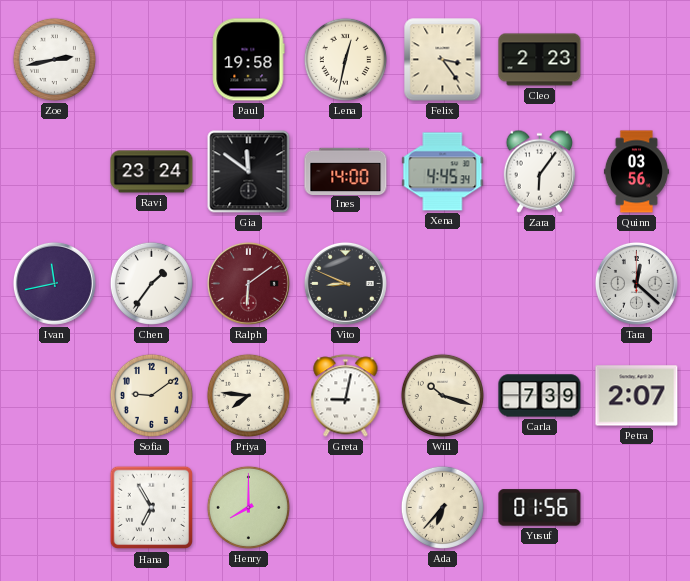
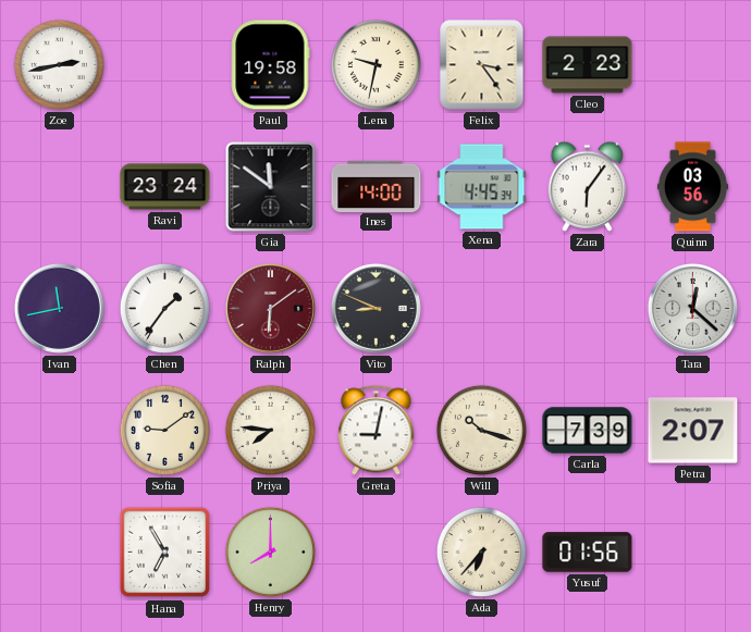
Lena: 12:32 -> 9:32
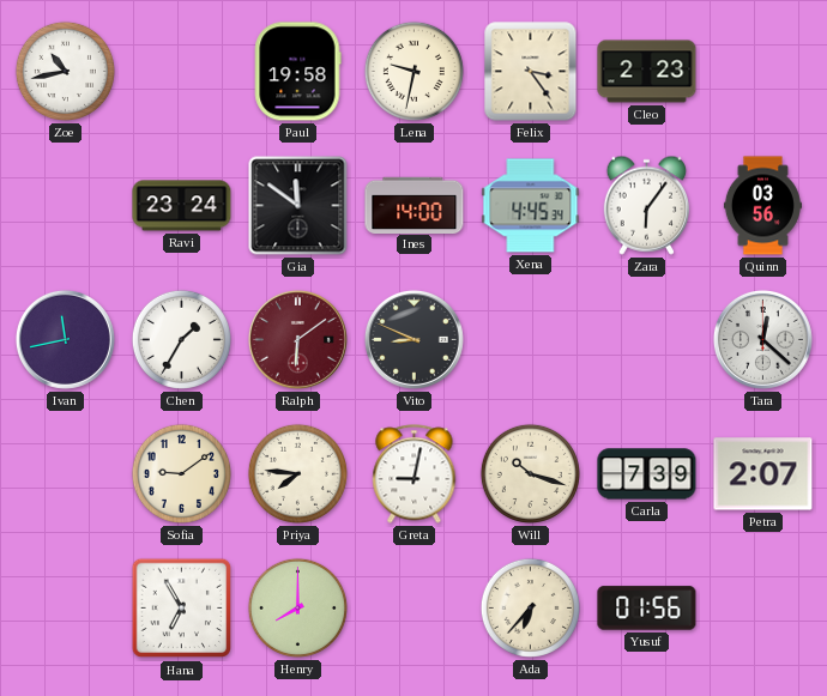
Zoe: 2:43 -> 10:43
Chen: 1:36 -> 1:35
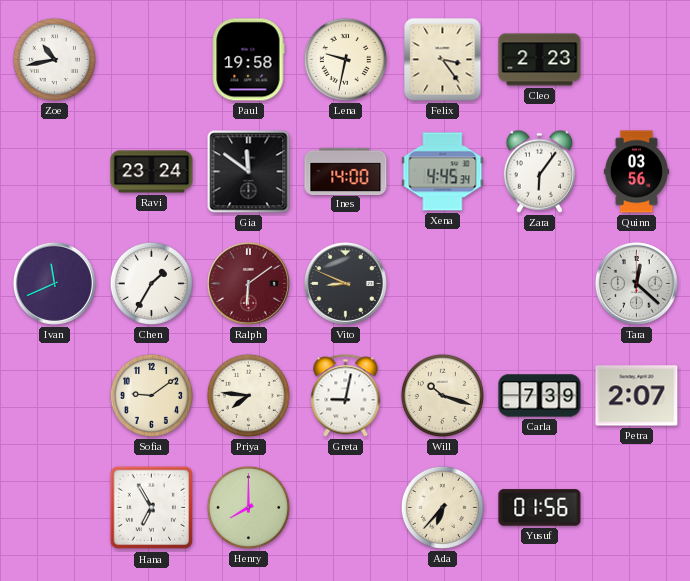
Ivan: 11:43 -> 11:41
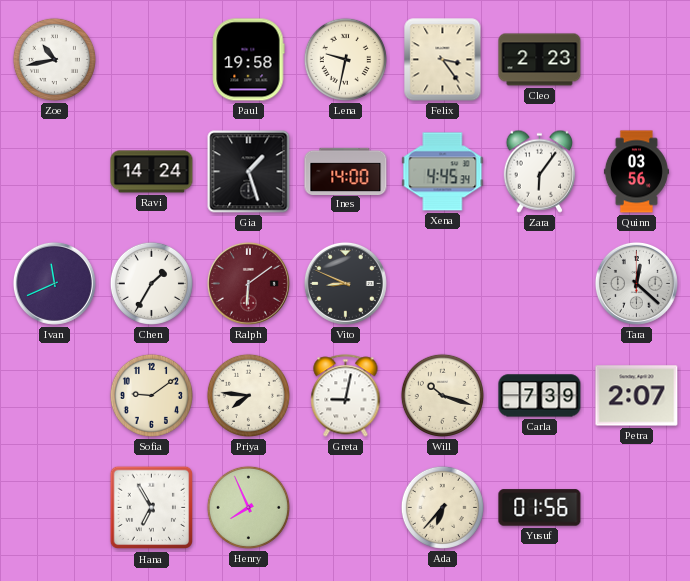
Ravi: 23:24 -> 14:24
Gia: 11:51 -> 1:27
Henry: 8:00 -> 7:56
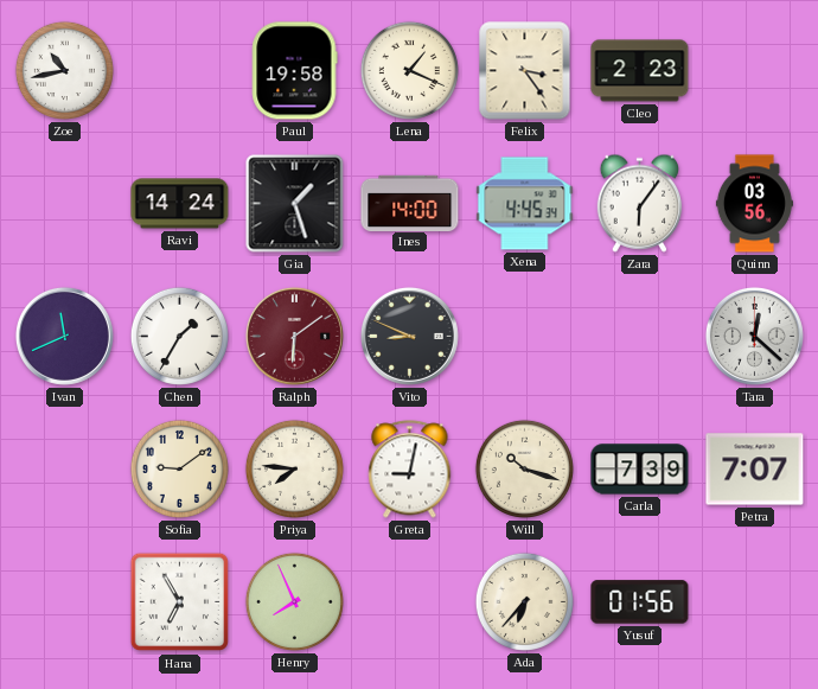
Lena: 9:32 -> 1:19
Petra: 2:07 -> 7:07
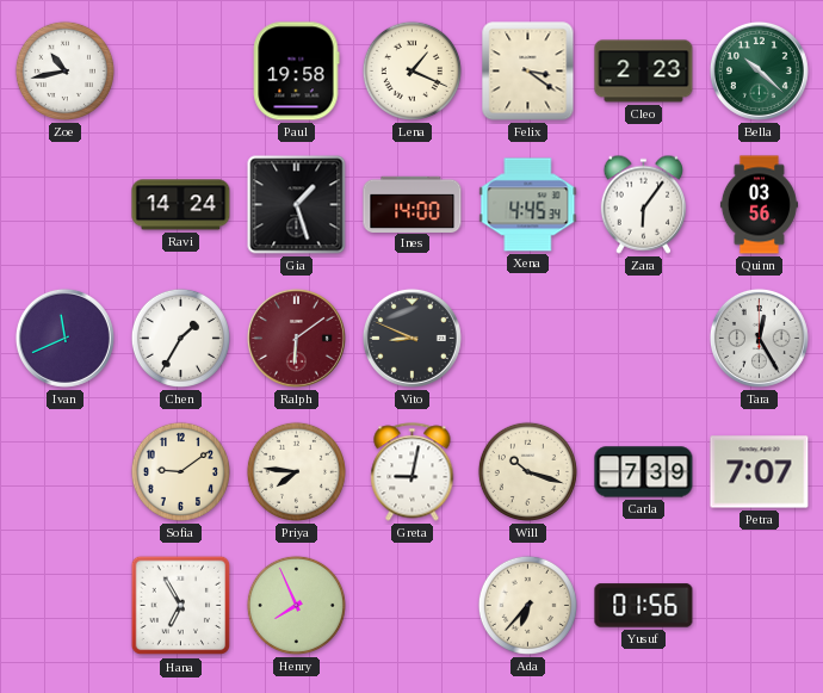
Felix: 3:24 -> 3:21
Bella: none -> 10:22
Tara: 12:22 -> 12:25
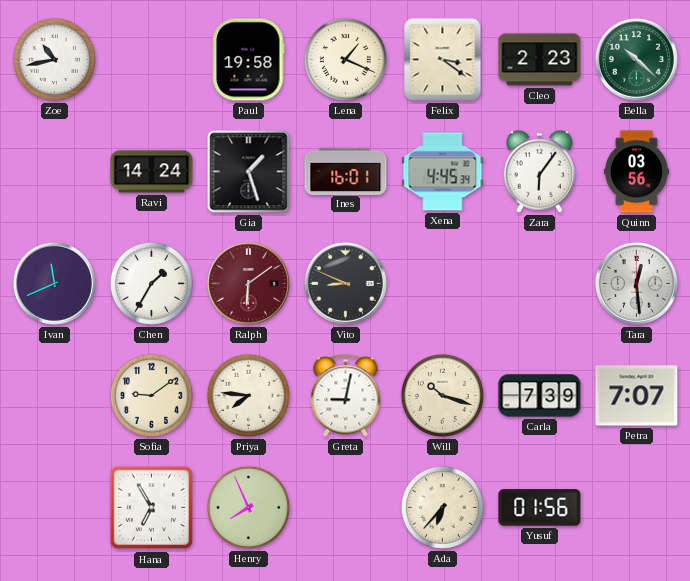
Ines: 14:00 -> 16:01
Tara: 12:25 -> 12:29
